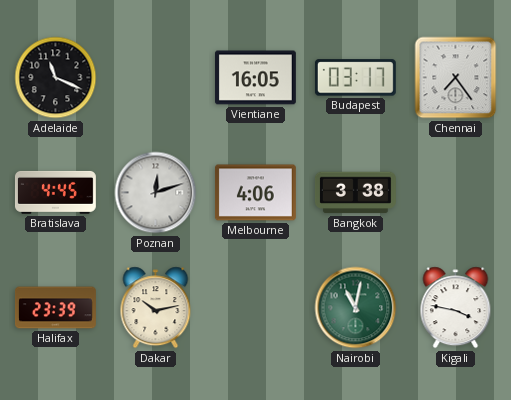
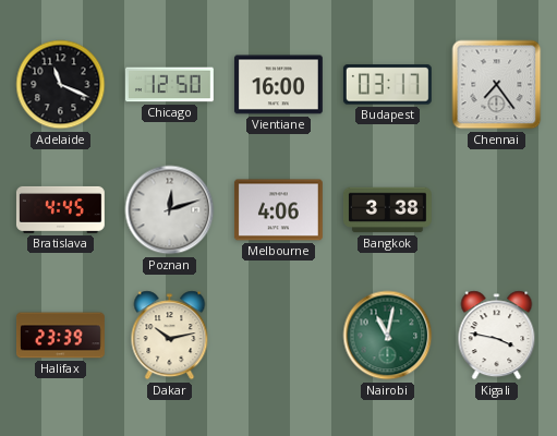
Chicago: none -> 12:50
Vientiane: 16:05 -> 16:00
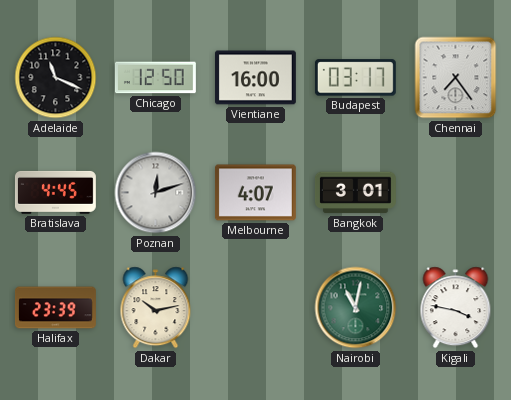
Melbourne: 4:06 -> 4:07
Bangkok: 3:38 -> 3:01
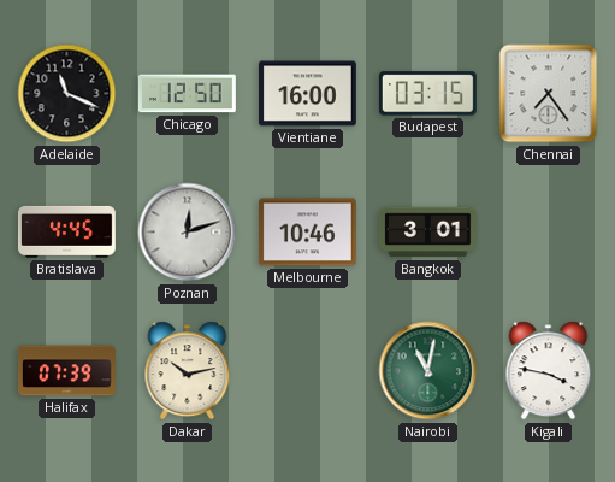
Budapest: 03:17 -> 03:15
Melbourne: 4:07 -> 10:46
Halifax: 23:39 -> 07:39
